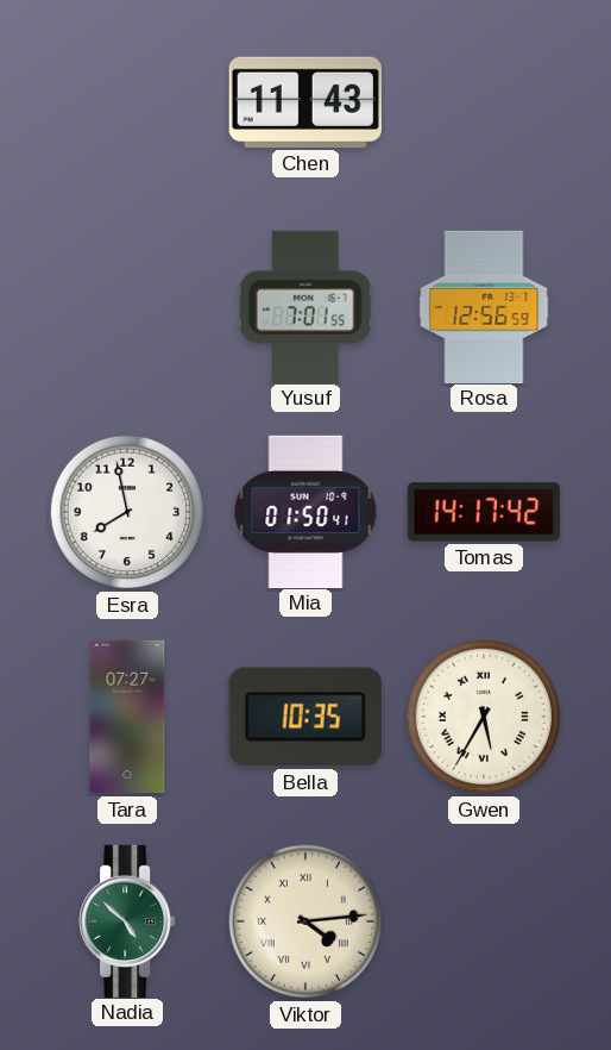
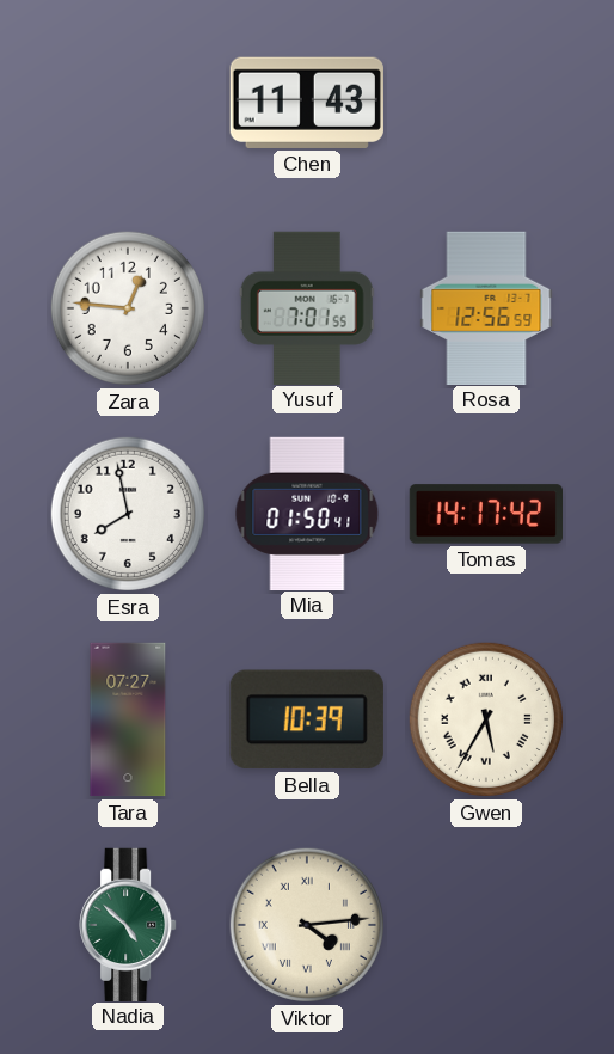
Zara: none -> 12:46
Bella: 10:35 -> 10:39
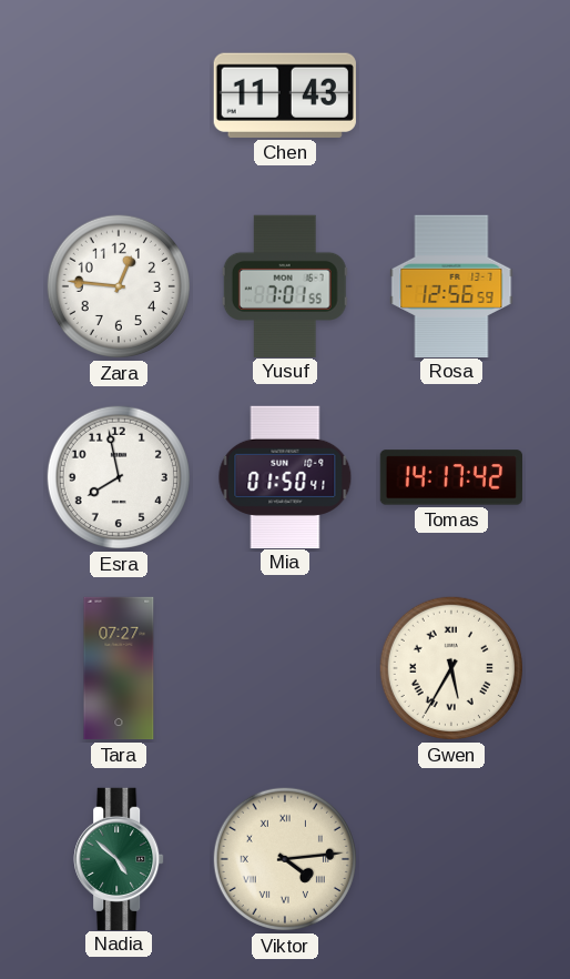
Bella: 10:39 -> none
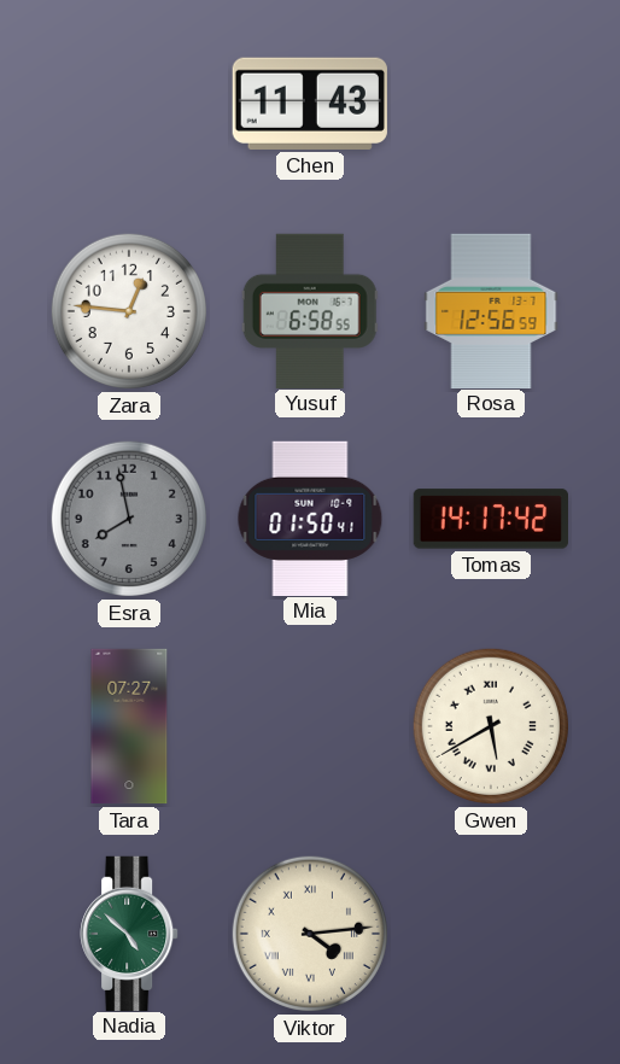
Yusuf: 7:01 -> 6:58
Esra dial: white -> grey
Gwen: 5:35 -> 5:40
